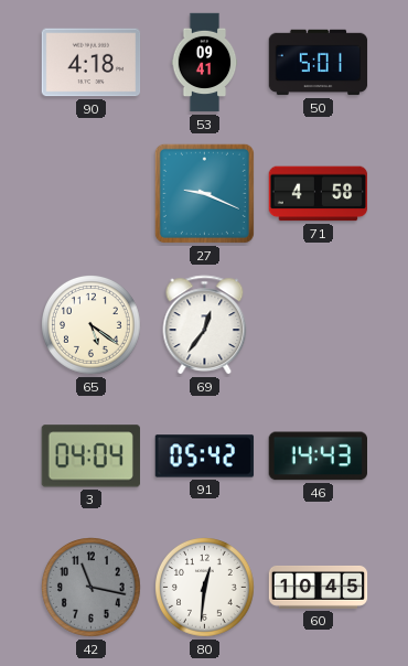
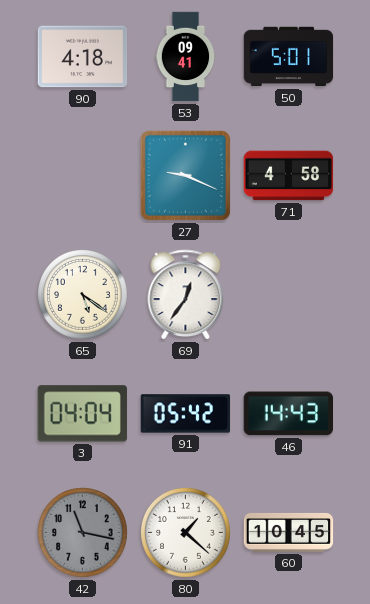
80: 12:31 -> 1:22
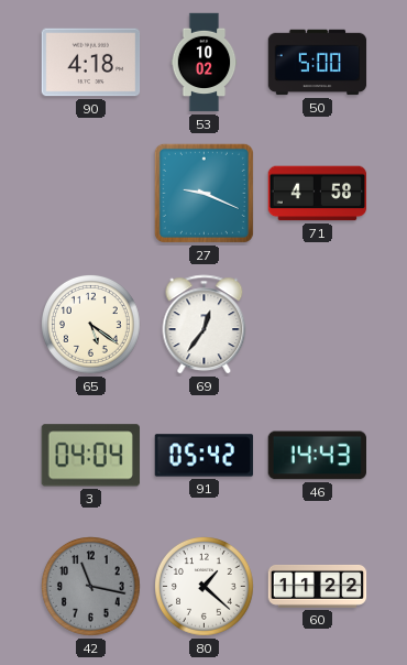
53: 09:41 -> 10:02
50: 5:01 -> 5:00
60: 10:45 -> 11:22
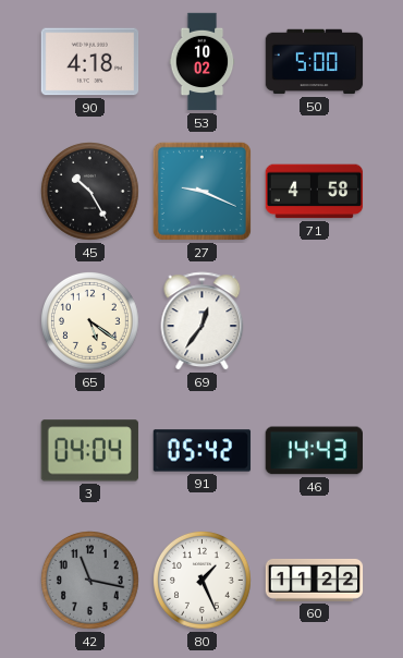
45: none -> 10:25
80: 1:22 -> 1:26
